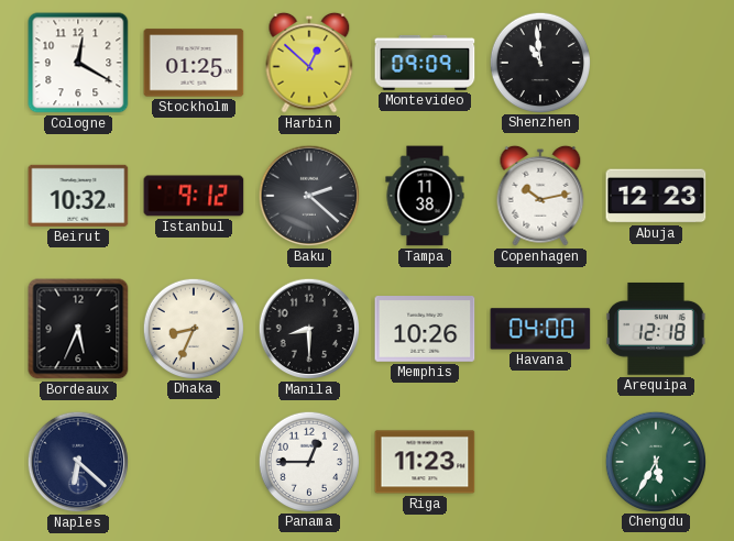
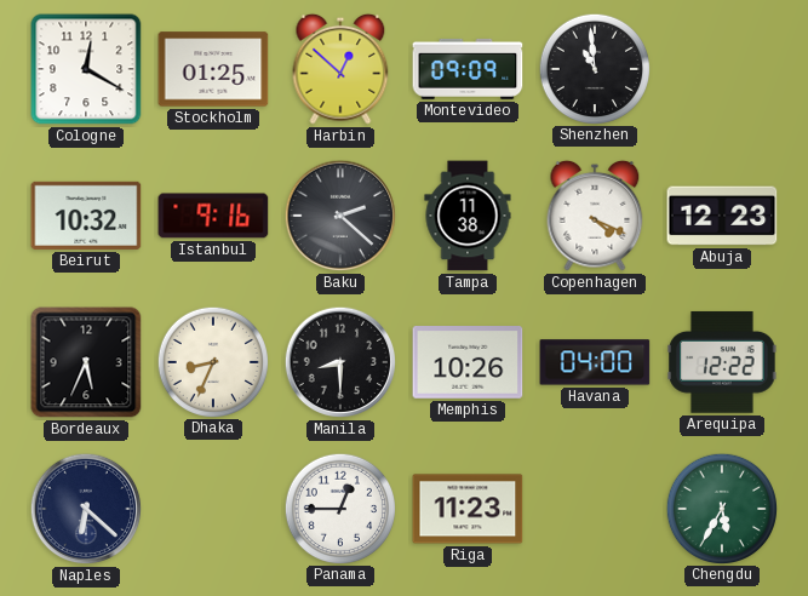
Istanbul: 9:12 -> 9:16
Copenhagen: 10:13 -> 4:19
Arequipa: 12:18 -> 12:22
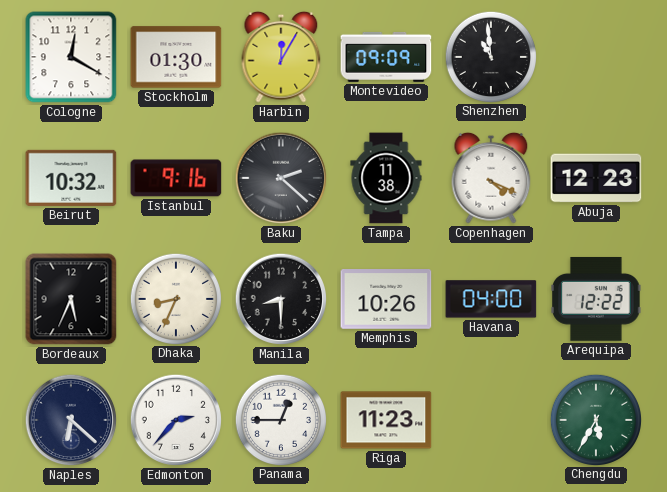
Stockholm: 01:25 -> 01:30
Harbin: 12:52 -> 12:05
Edmonton: none -> 2:37
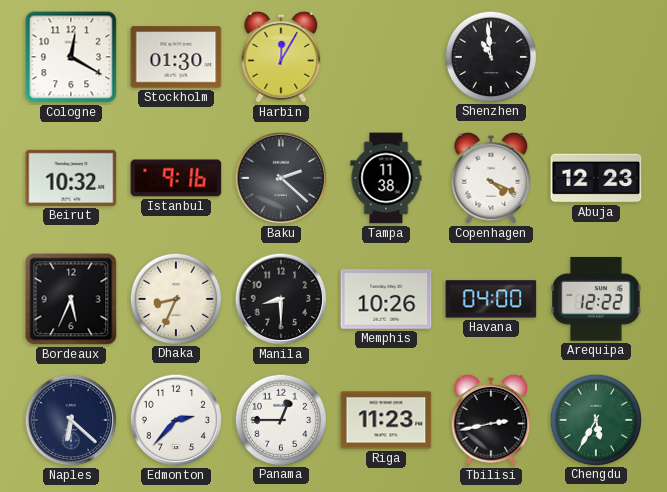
Montevideo: 09:09 -> none
Tbilisi: none -> 2:43
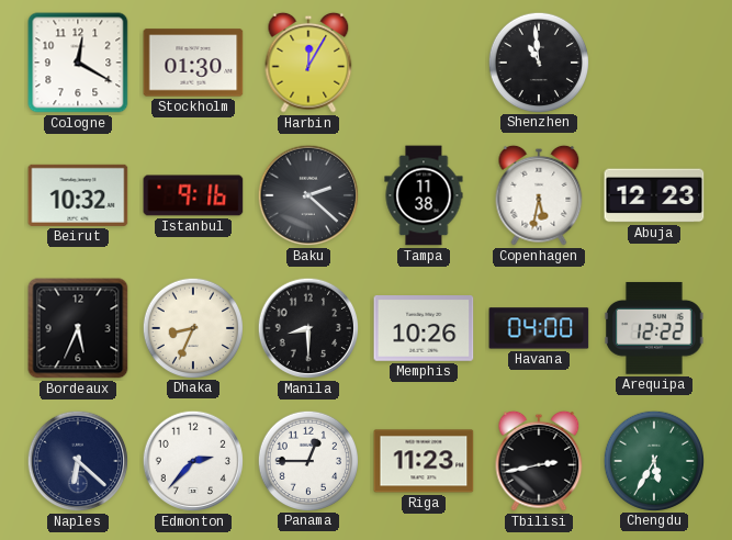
Copenhagen: 4:19 -> 5:32
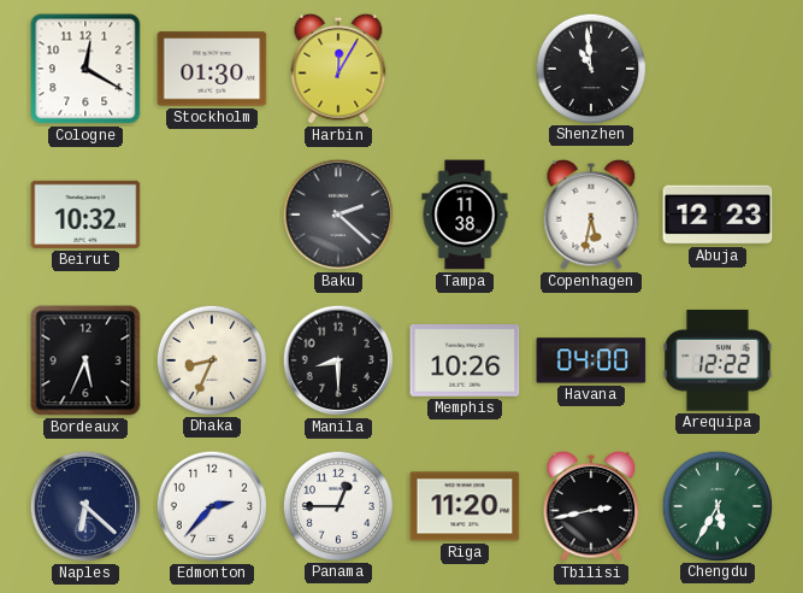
Istanbul: 9:16 -> none
Riga: 11:23 -> 11:20
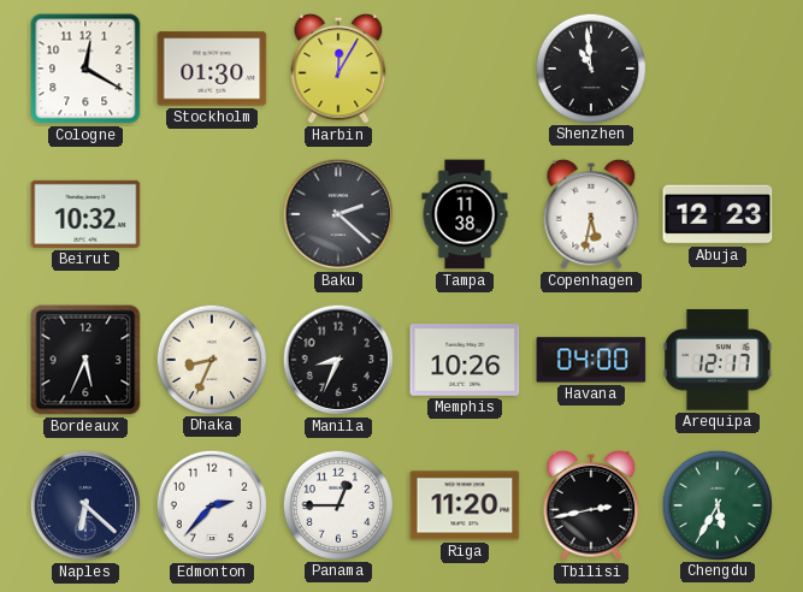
Manila: 8:30 -> 8:34
Arequipa: 12:22 -> 12:17
